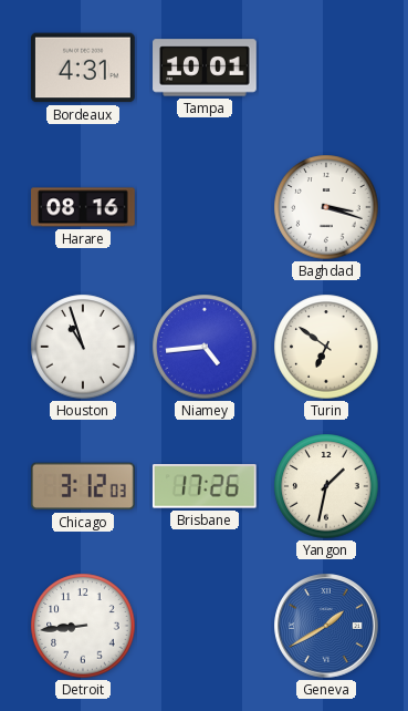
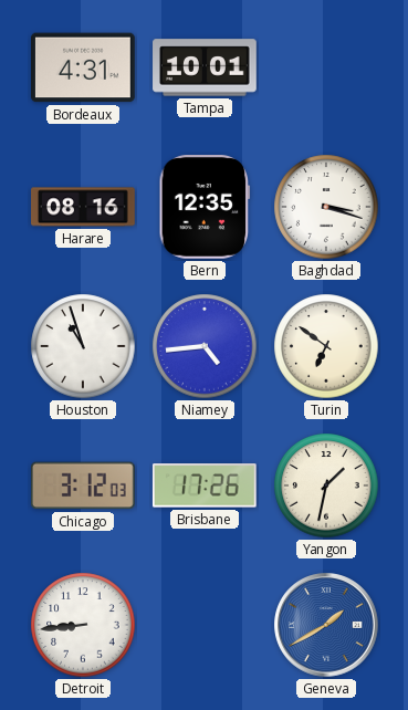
Bern: none -> 12:35
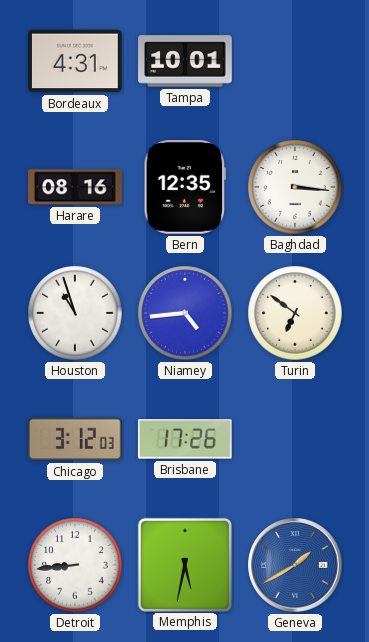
Baghdad: 3:18 -> 3:16
Yangon: 1:32 -> none
Memphis: none -> 5:32
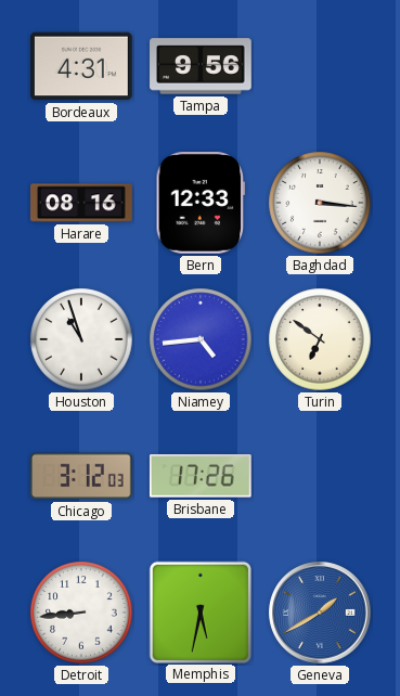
Tampa: 10:01 -> 9:56
Bern: 12:35 -> 12:33
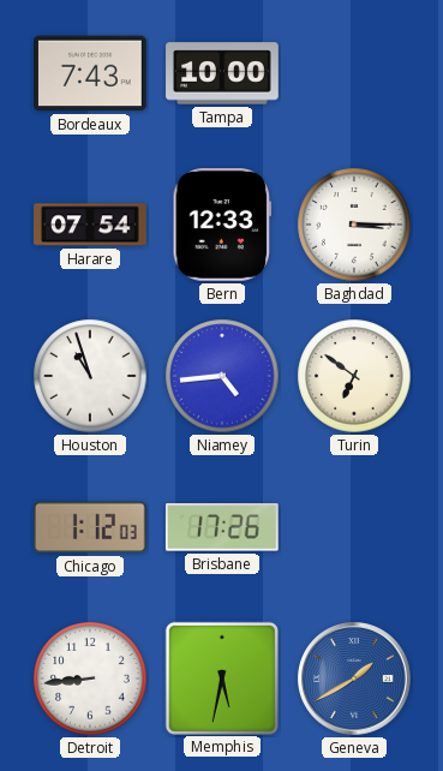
Bordeaux: 4:31 -> 7:43
Tampa: 9:56 -> 10:00
Harare: 08:16 -> 07:54
Baghdad: 3:16 -> 3:15
Chicago: 3:12 -> 1:12
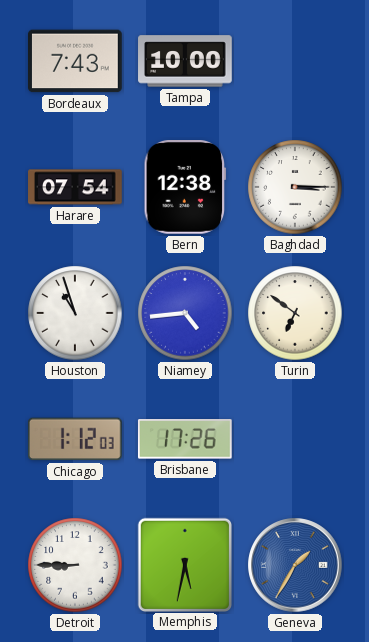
Bern: 12:33 -> 12:38
Detroit: 8:44 -> 8:45
Geneva: 1:40 -> 1:35
